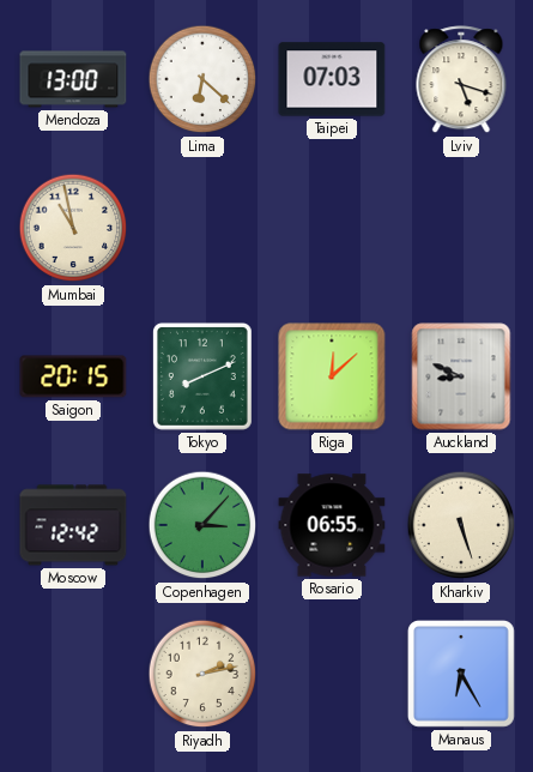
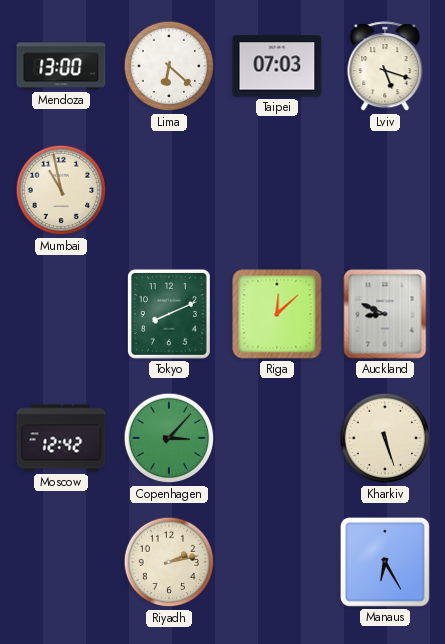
Saigon: 20:15 -> none
Rosario: 06:55 -> none
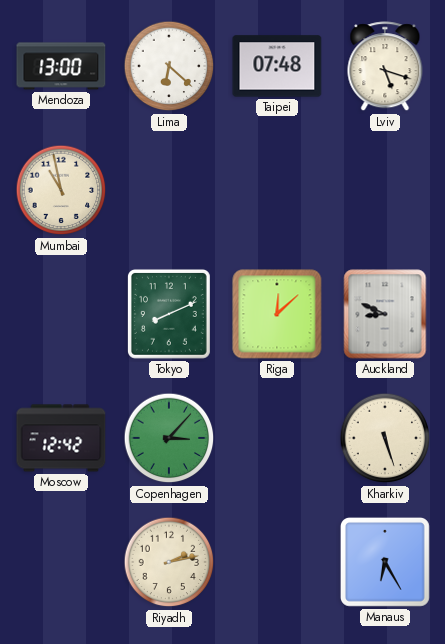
Taipei: 07:03 -> 07:48
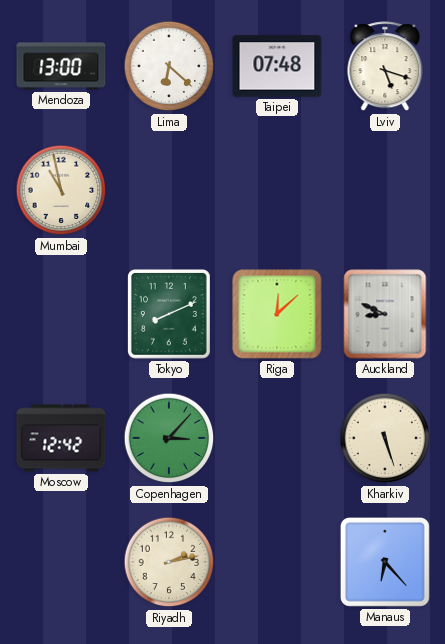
Manaus: 6:25 -> 6:23
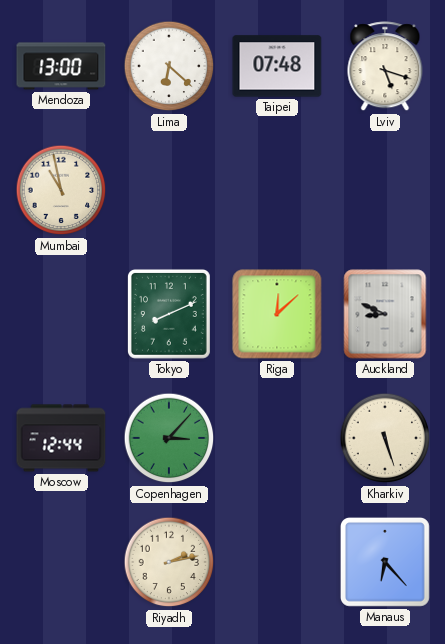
Moscow: 12:42 -> 12:44
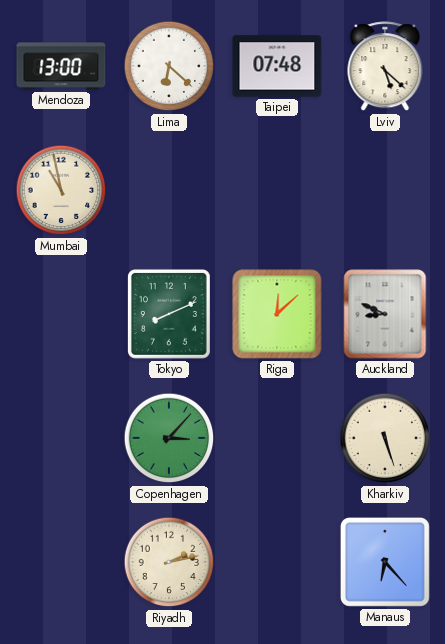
Lviv: 5:18 -> 5:22
Moscow: 12:44 -> none
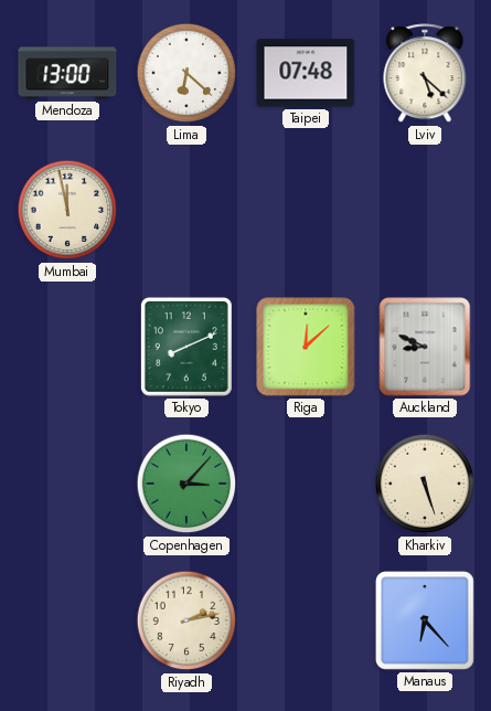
Mumbai: 10:58 -> 11:58
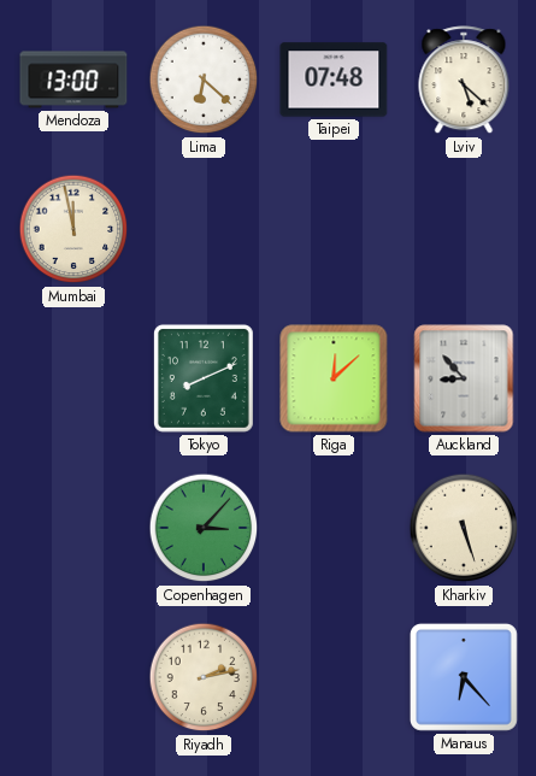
Auckland: 8:49 -> 8:53
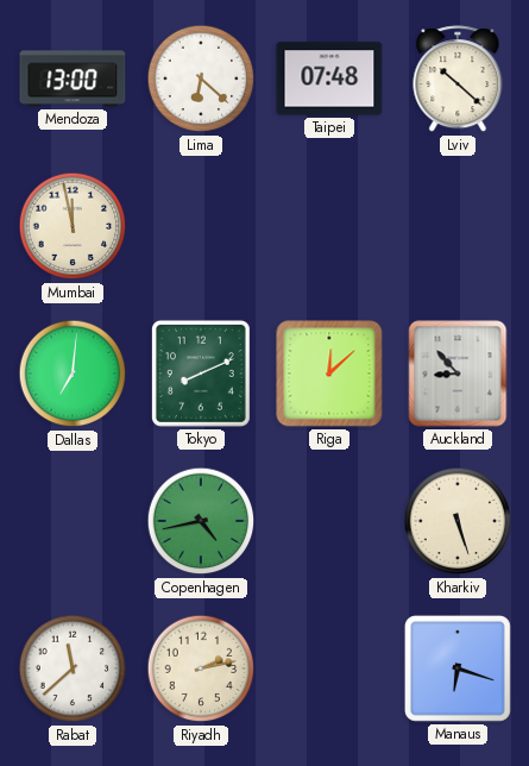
Lviv: 5:22 -> 10:22
Dallas: none -> 7:01
Copenhagen: 3:07 -> 4:43
Rabat: none -> 11:38
Manaus: 6:23 -> 6:18
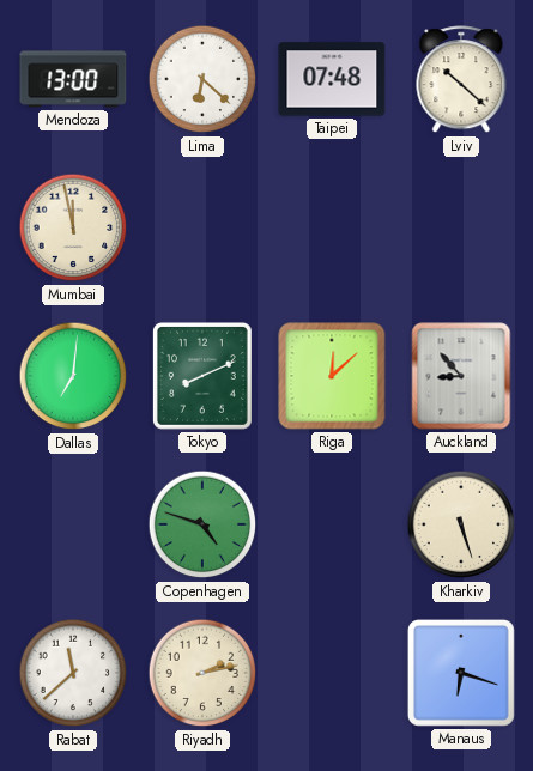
Copenhagen: 4:43 -> 4:48
